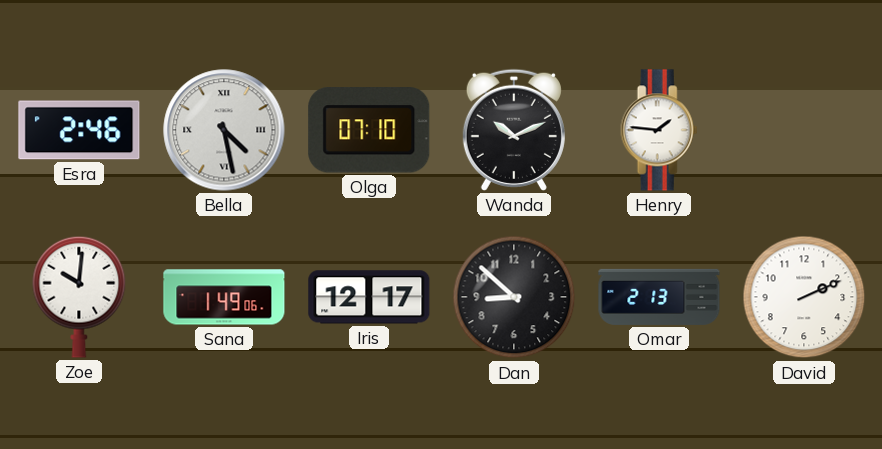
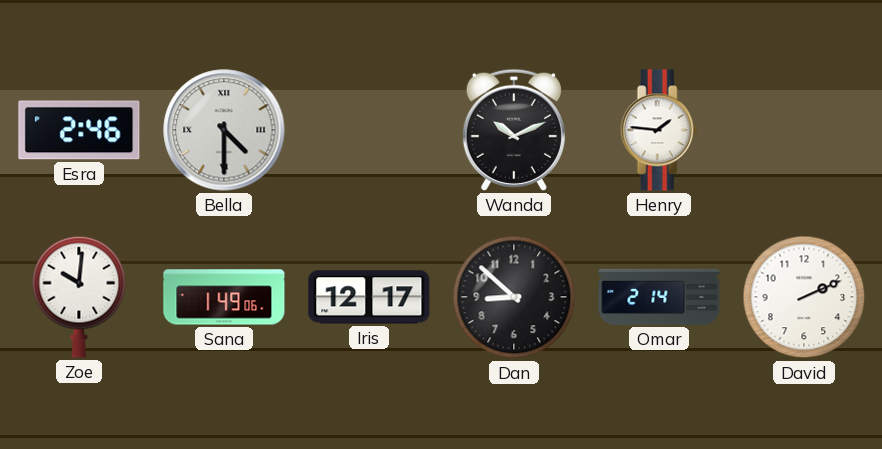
Bella: 4:28 -> 4:30
Olga: 07:10 -> none
Omar: 2:13 -> 2:14
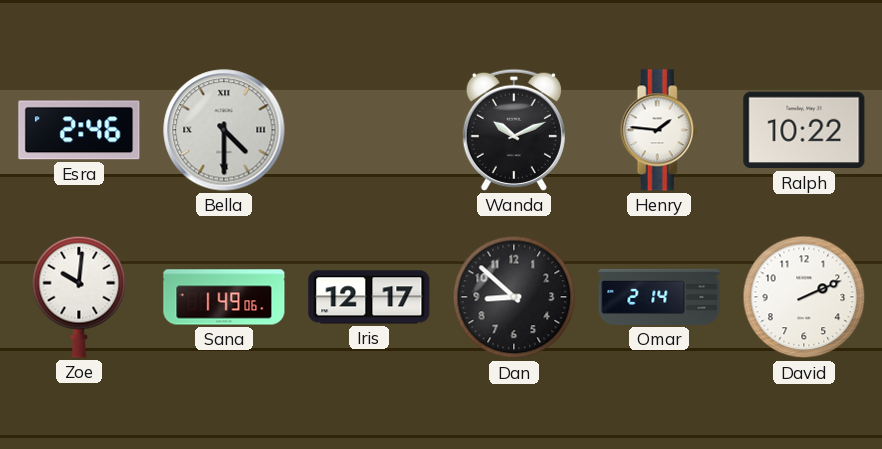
Ralph: none -> 10:22
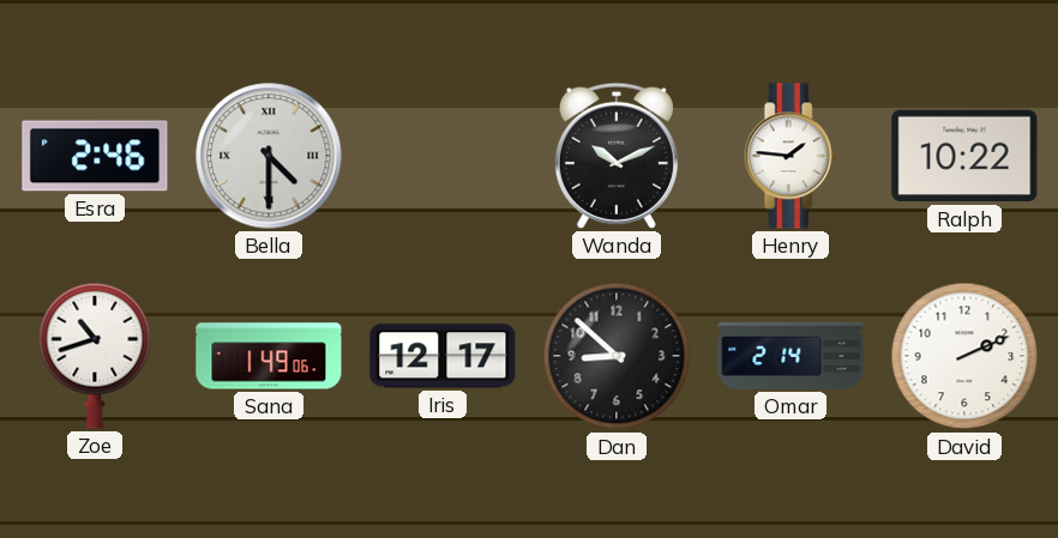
Zoe: 10:01 -> 10:42
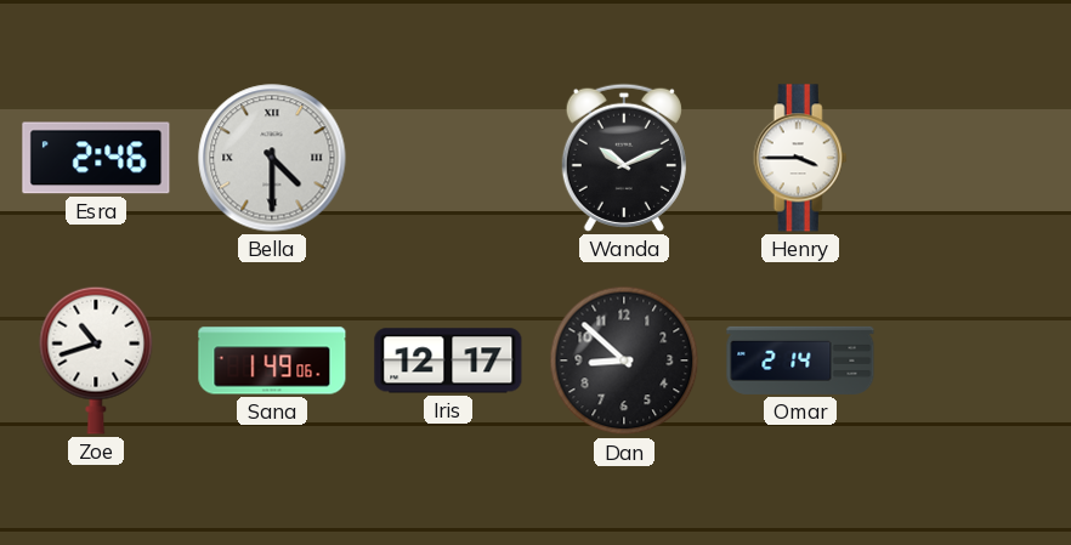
Henry: 1:46 -> 3:45
Ralph: 10:22 -> none
David: 2:11 -> none
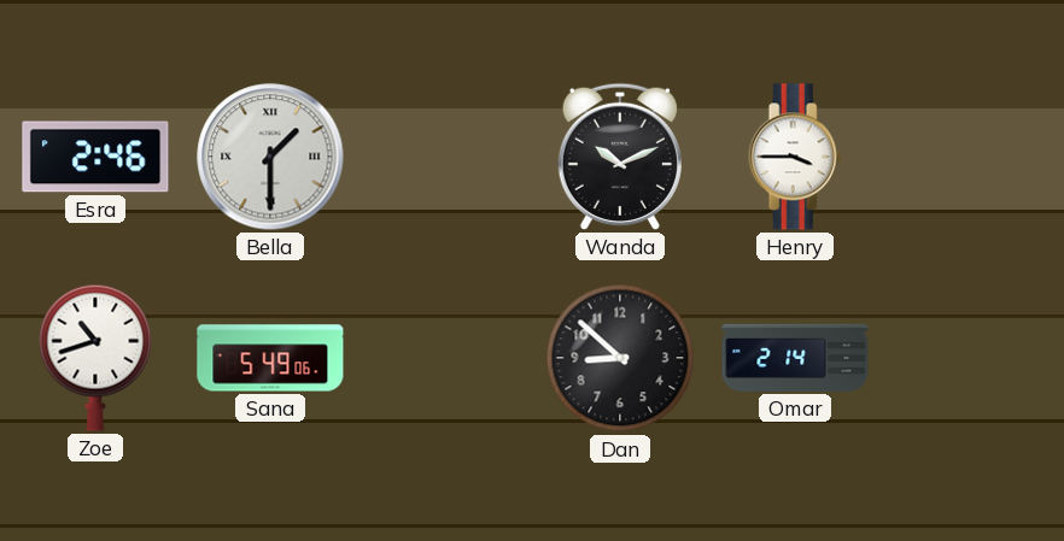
Bella: 4:30 -> 1:30
Sana: 1:49 -> 5:49
Iris: 12:17 -> none
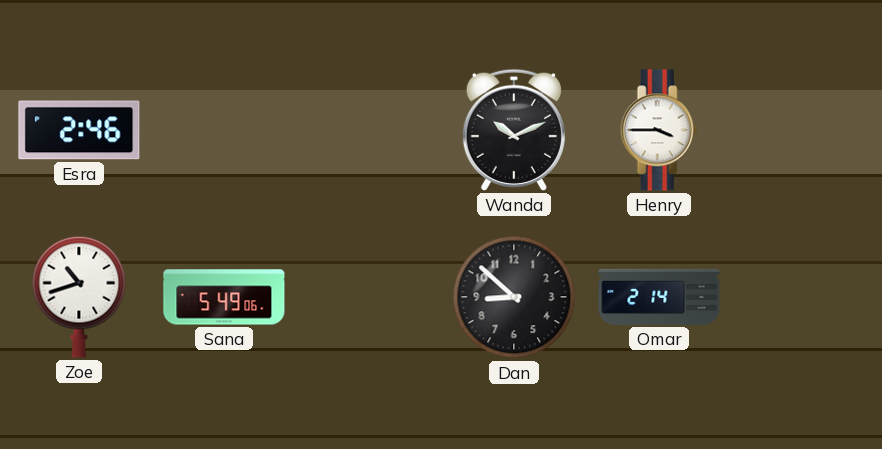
Bella: 1:30 -> none
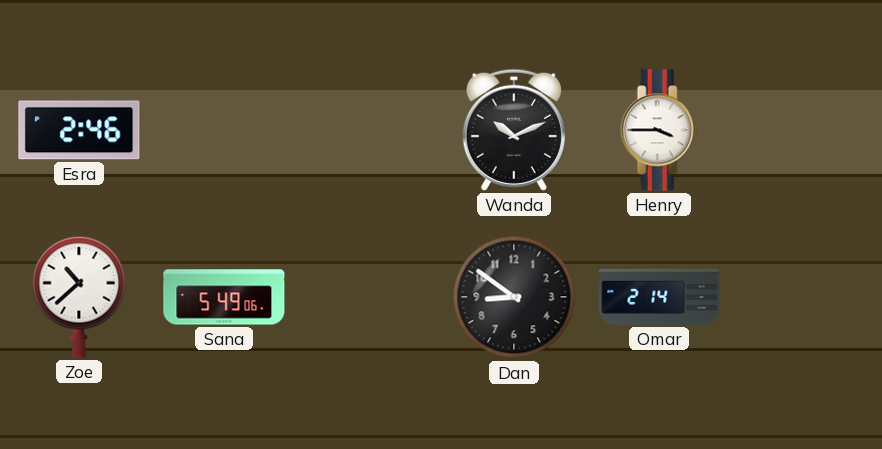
Zoe: 10:42 -> 10:38
Dan: 8:52 -> 8:51
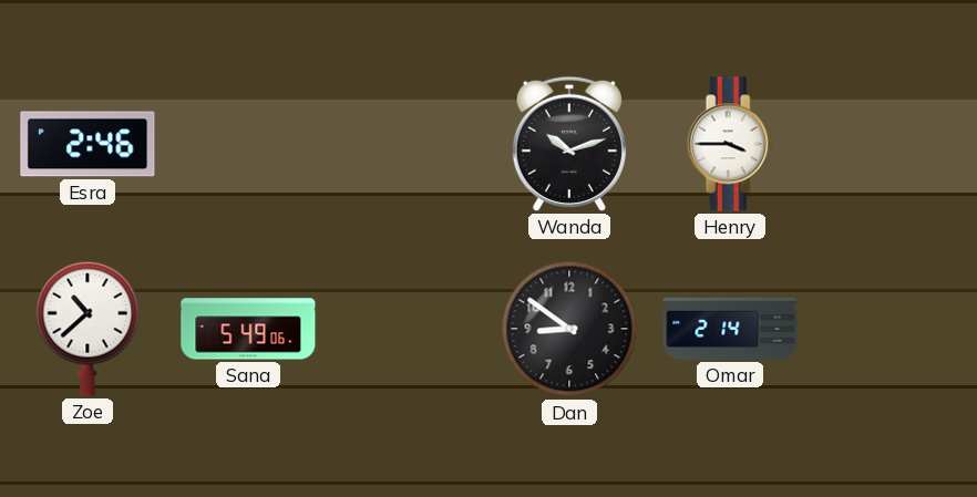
Wanda: 10:11 -> 10:12
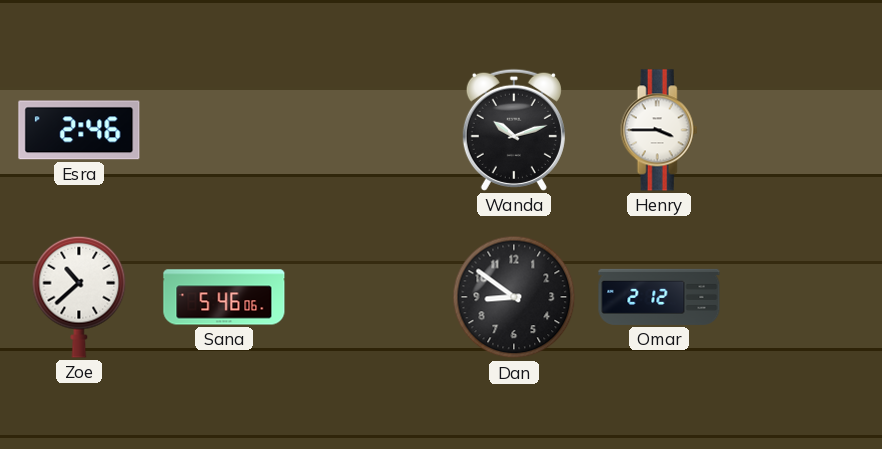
Sana: 5:49 -> 5:46
Omar: 2:14 -> 2:12
